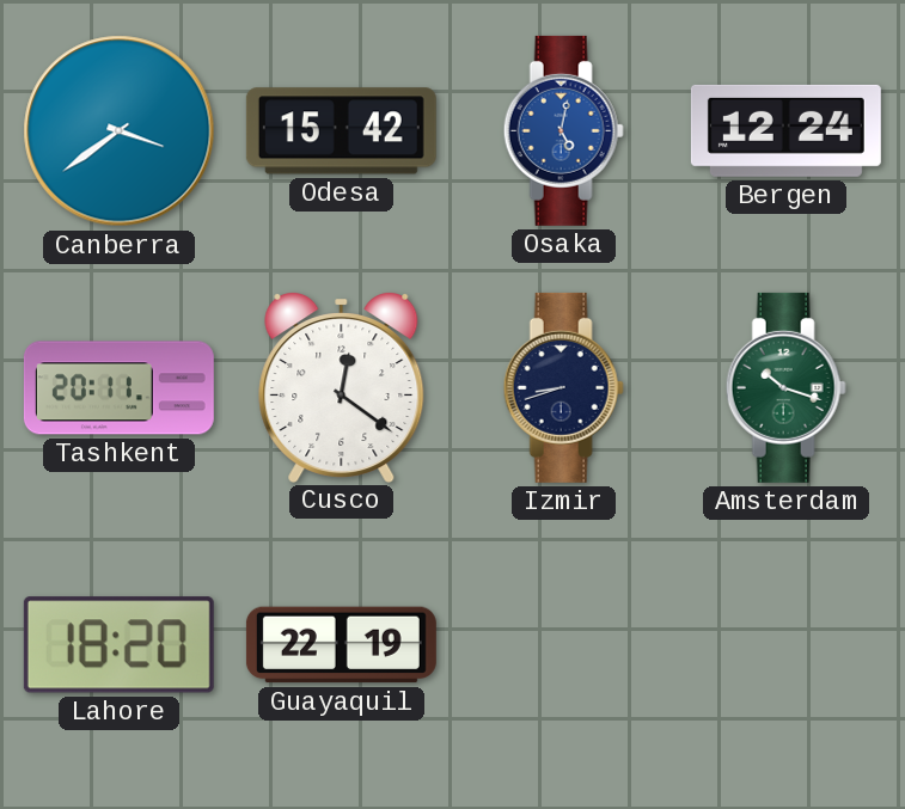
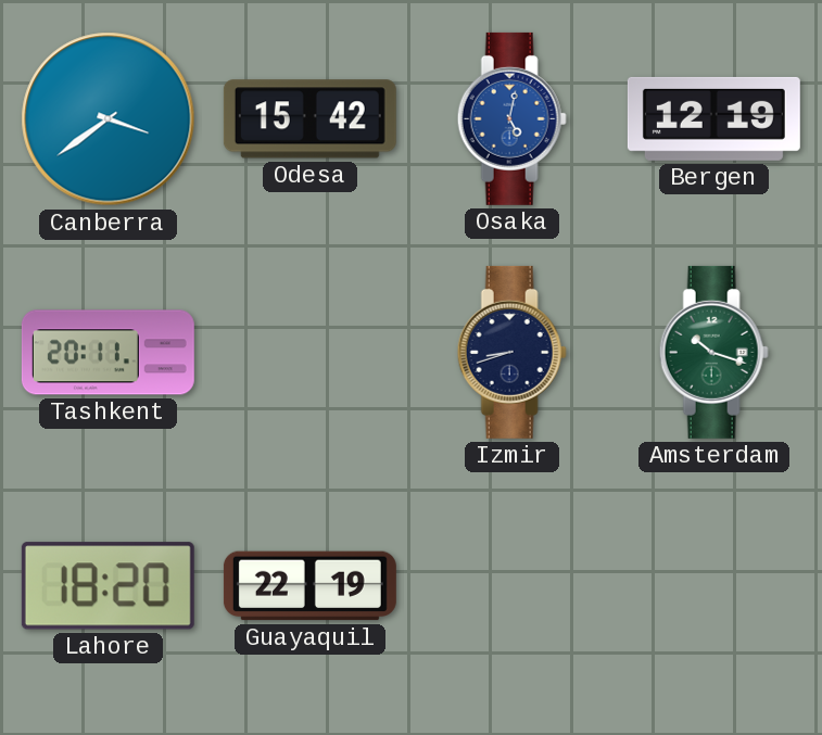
Bergen: 12:24 -> 12:19
Cusco: 12:21 -> none
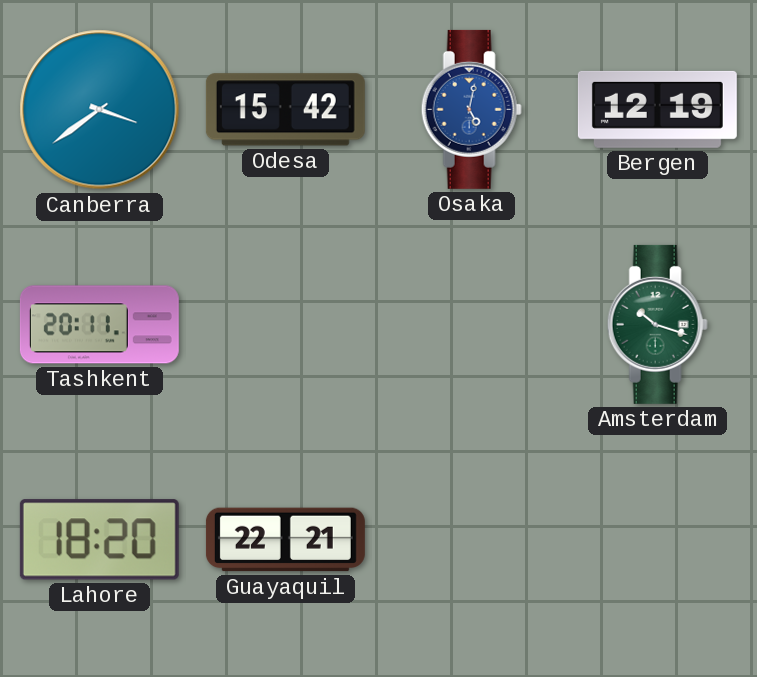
Izmir: 8:42 -> none
Guayaquil: 22:19 -> 22:21
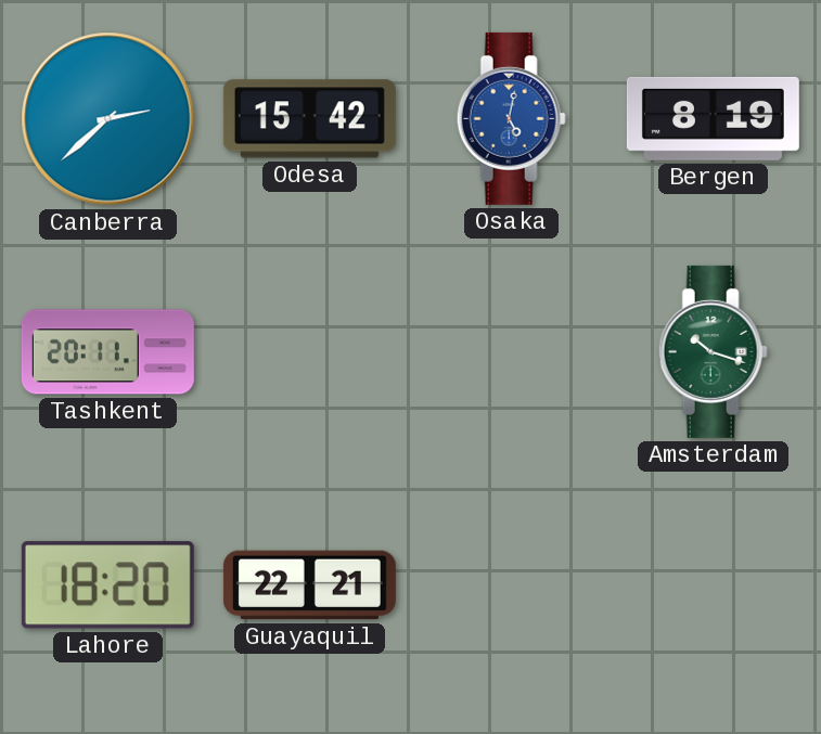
Canberra: 3:39 -> 2:38
Bergen: 12:19 -> 8:19
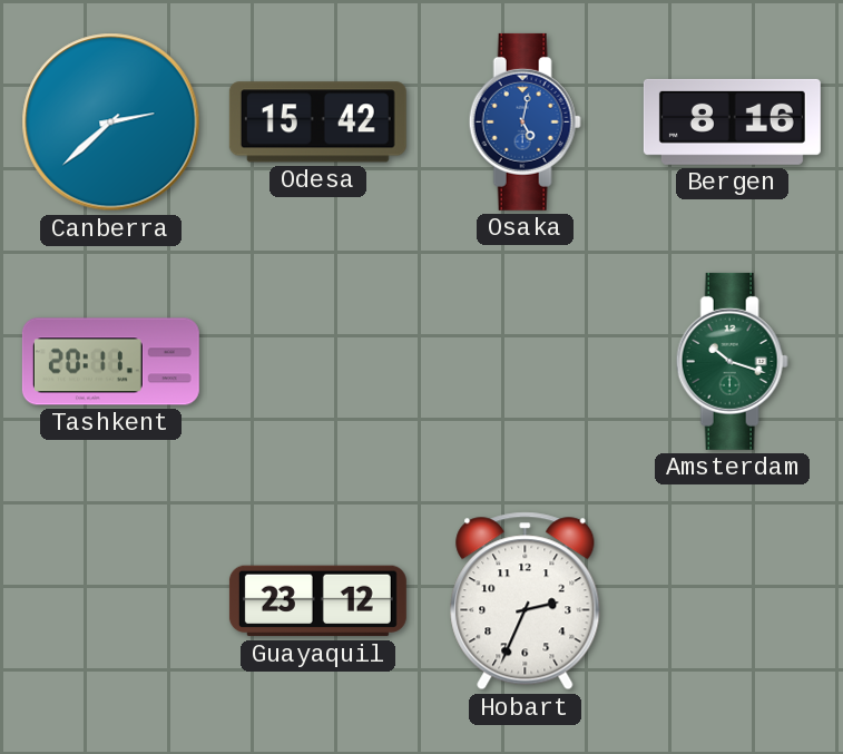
Bergen: 8:19 -> 8:16
Lahore: 18:20 -> none
Guayaquil: 22:21 -> 23:12
Hobart: none -> 2:34
